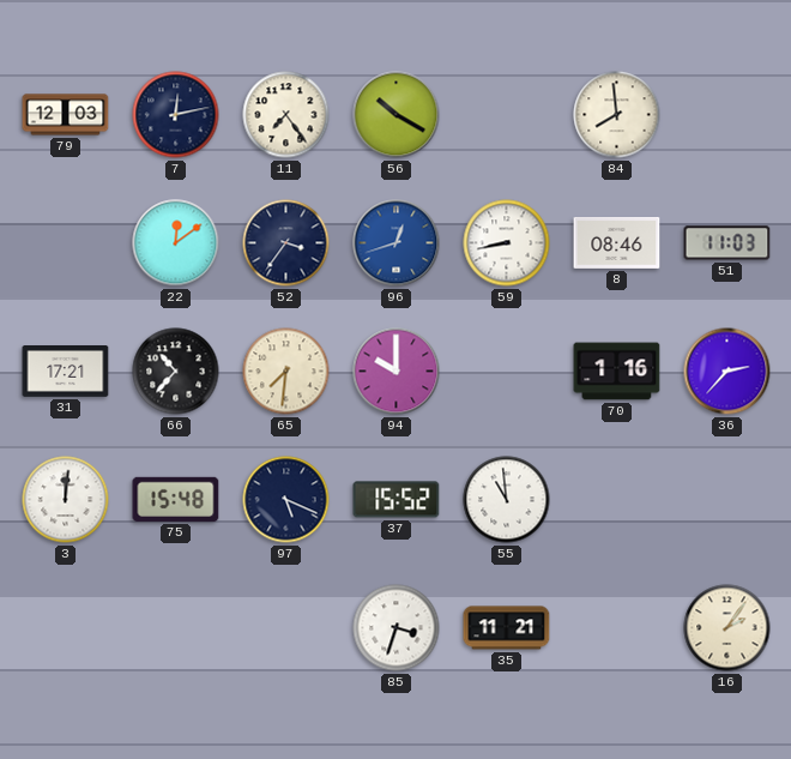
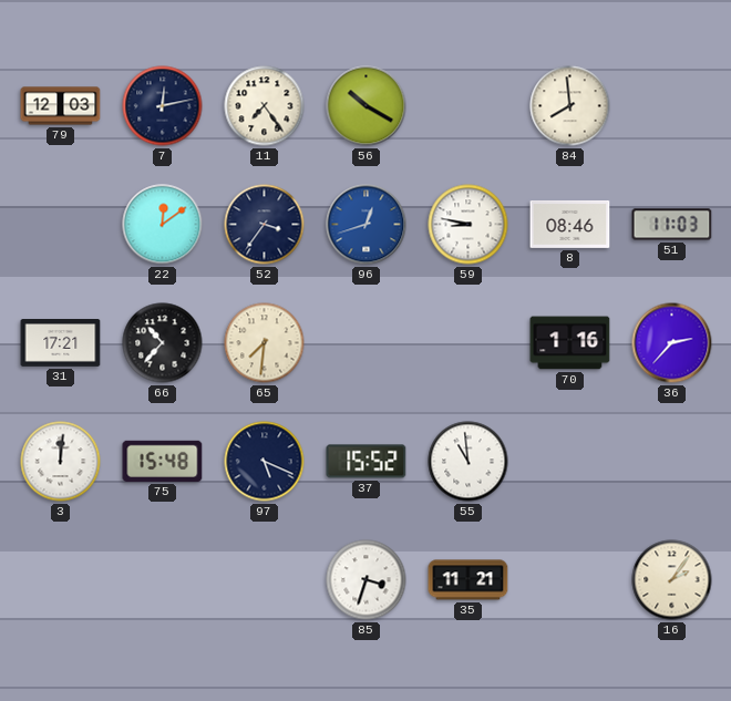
59: 8:43 -> 8:47
94: 10:00 -> none
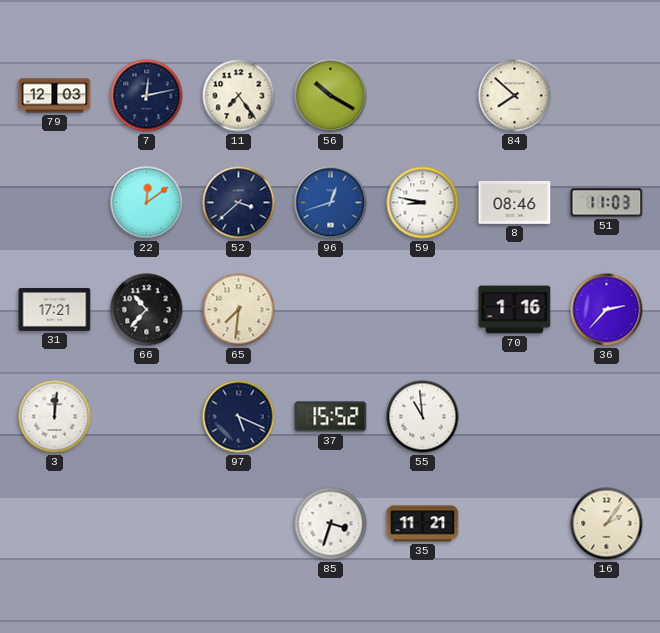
84: 7:59 -> 7:52
52: 3:36 -> 3:38
75: 15:48 -> none
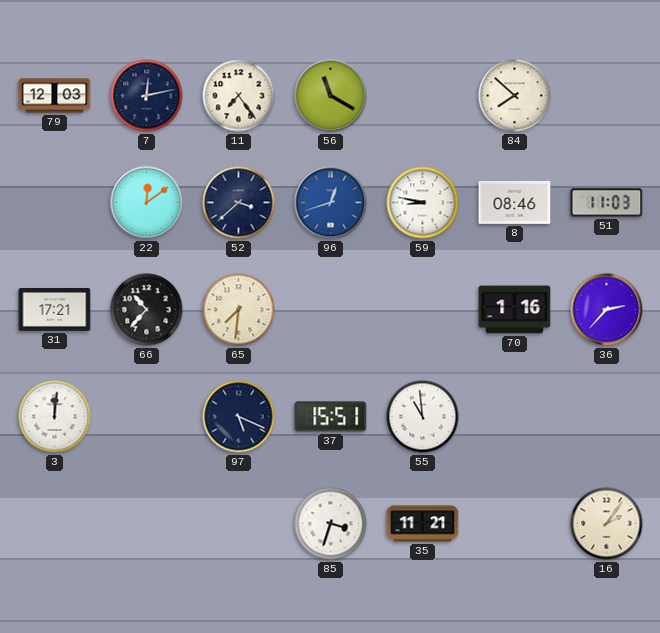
56: 10:20 -> 11:20
37: 15:52 -> 15:51
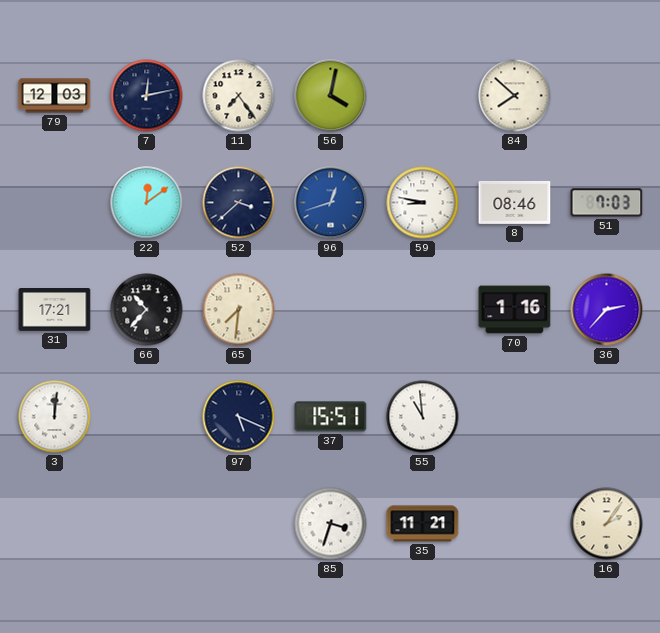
56: 11:20 -> 4:02
51: 11:03 -> 7:03
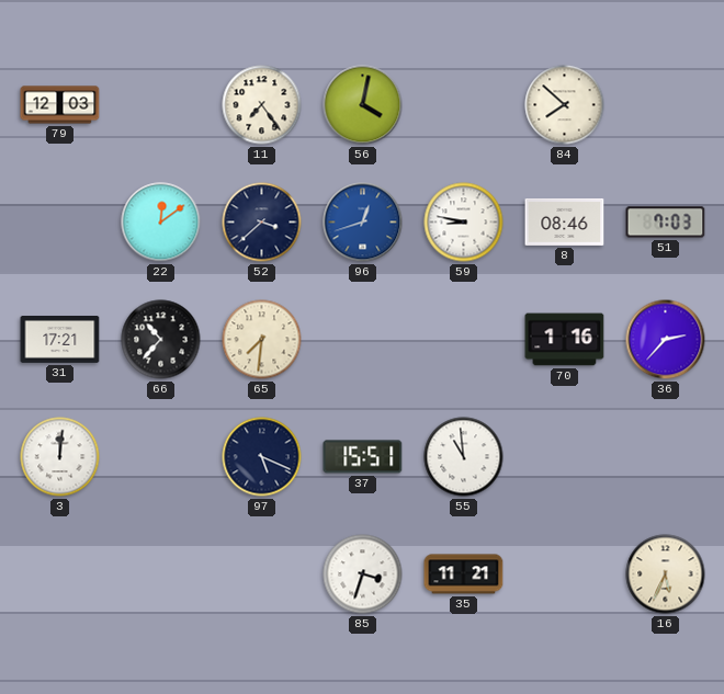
7: 12:13 -> none
16: 2:06 -> 5:34
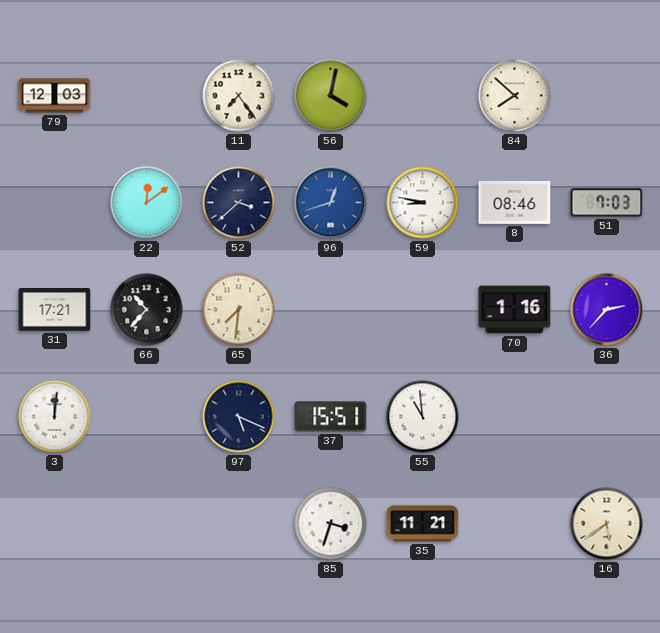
16: 5:34 -> 5:39
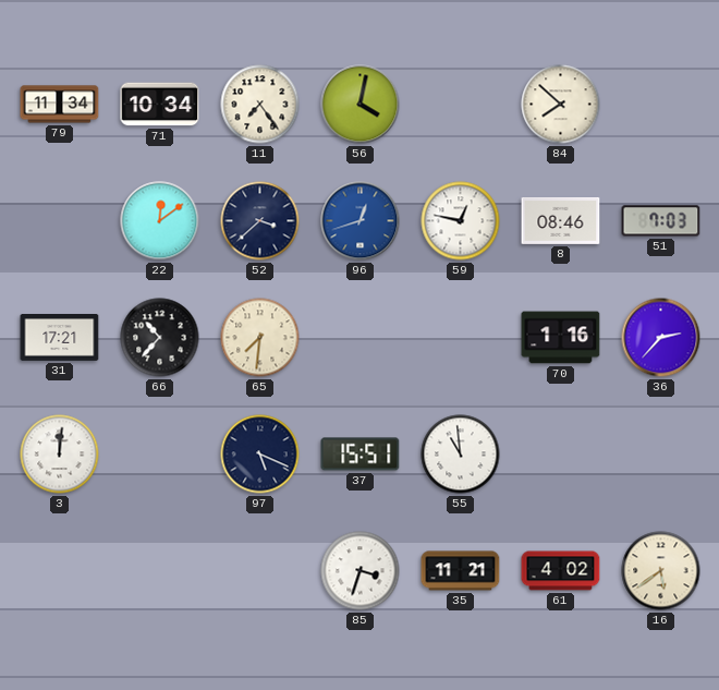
79: 12:03 -> 11:34
71: none -> 10:34
59: 8:47 -> 12:47
61: none -> 4:02
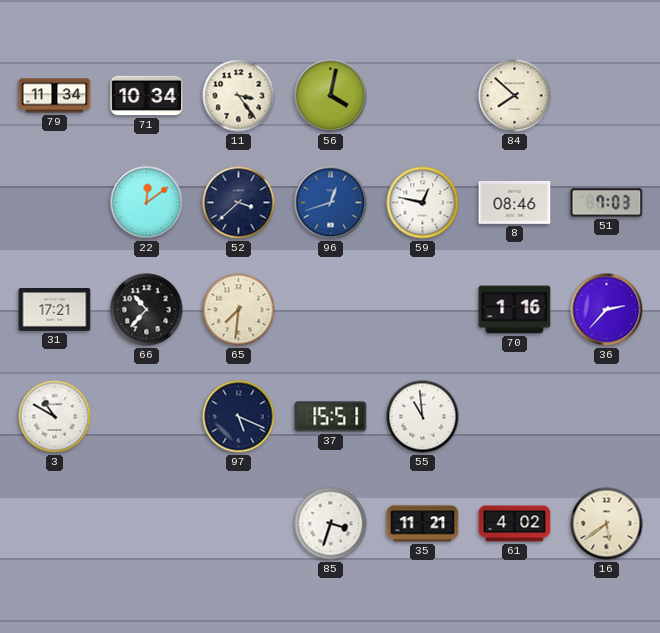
11: 7:24 -> 3:24
3: 12:01 -> 10:50
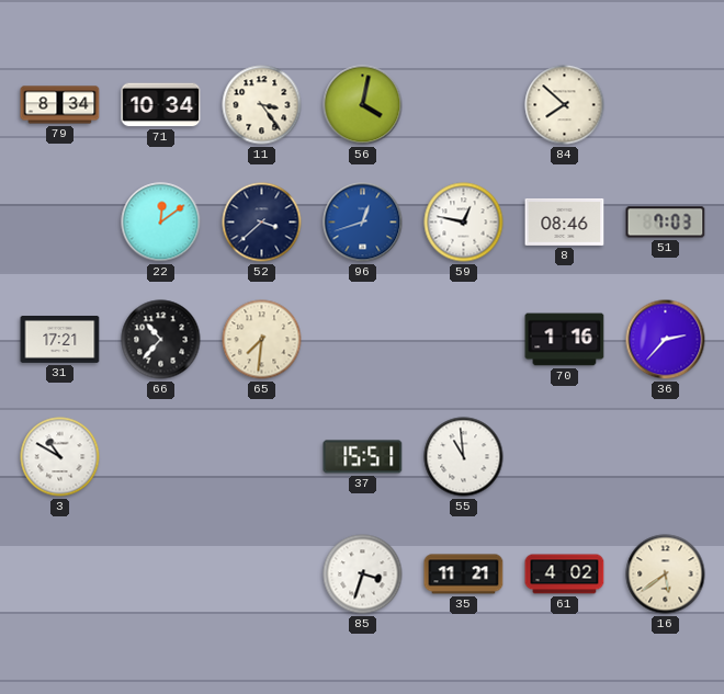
79: 11:34 -> 8:34
97: 5:19 -> none
